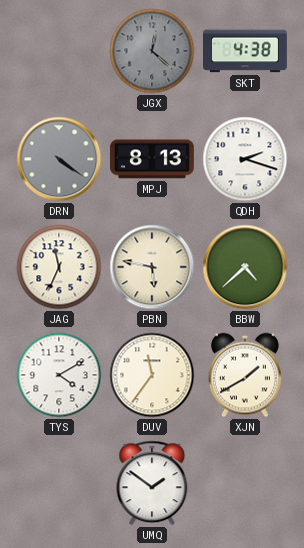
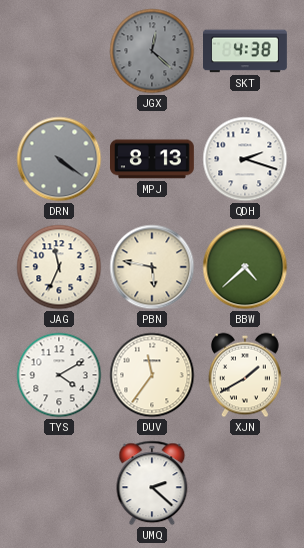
UMQ: 1:51 -> 2:22
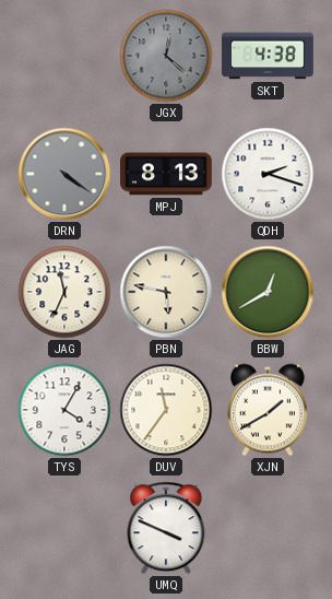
BBW: 4:38 -> 12:40
TYS: 4:10 -> 4:05
UMQ: 2:22 -> 3:49
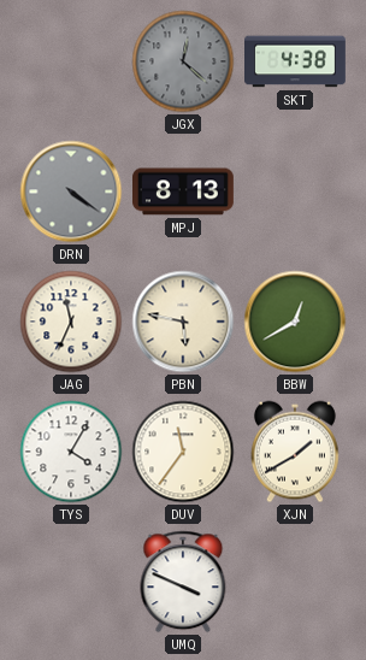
QDH: 2:18 -> none
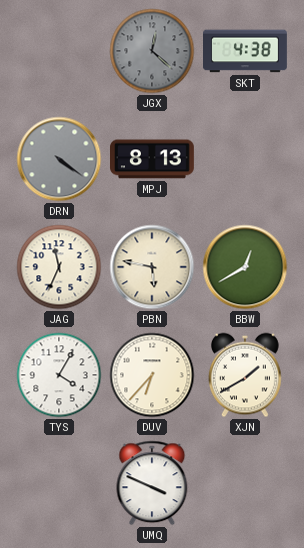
DUV: 11:36 -> 6:37
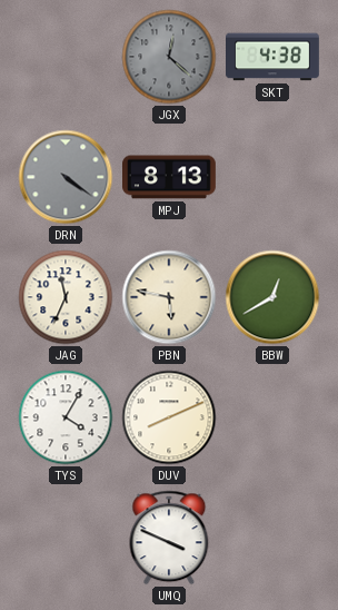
DUV: 6:37 -> 8:11
XJN: 1:40 -> none
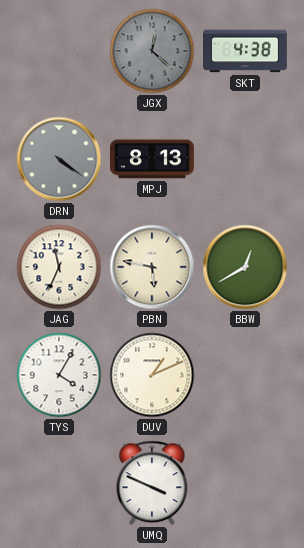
DUV: 8:11 -> 1:11
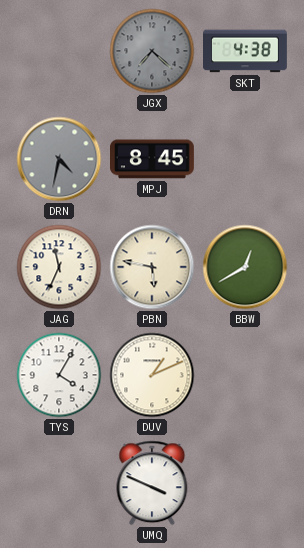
JGX: 12:22 -> 7:22
DRN: 4:21 -> 4:32
MPJ: 8:13 -> 8:45
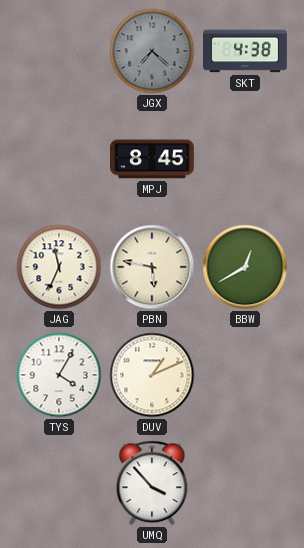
DRN: 4:32 -> none
UMQ: 3:49 -> 3:53
